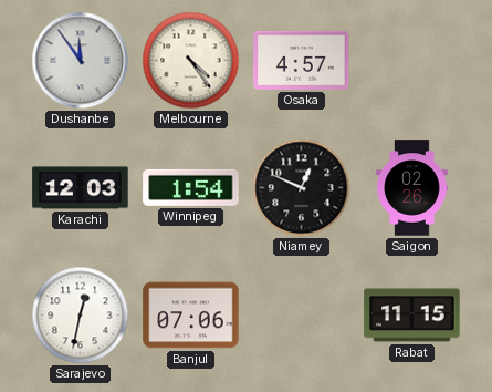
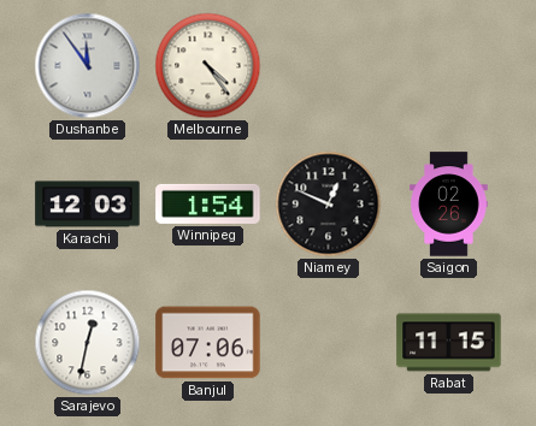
Osaka: 4:57 -> none
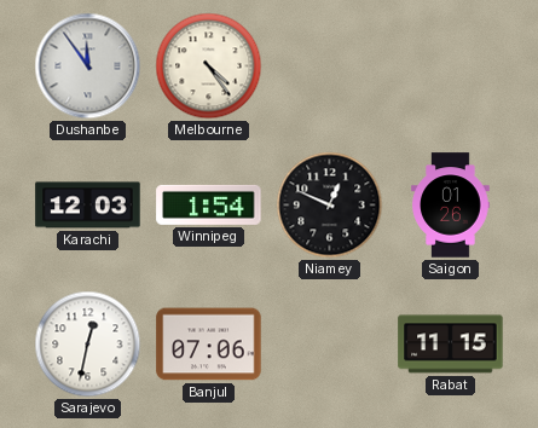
Saigon: 02:26 -> 01:26
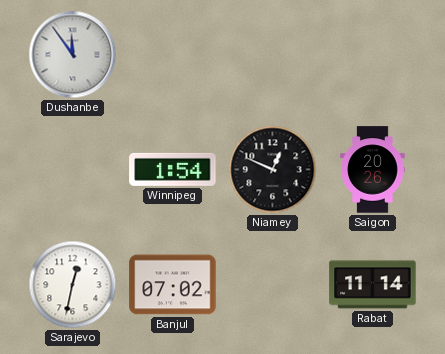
Melbourne: 4:24 -> none
Karachi: 12:03 -> none
Saigon: 01:26 -> 20:26
Banjul: 07:06 -> 07:02
Rabat: 11:15 -> 11:14
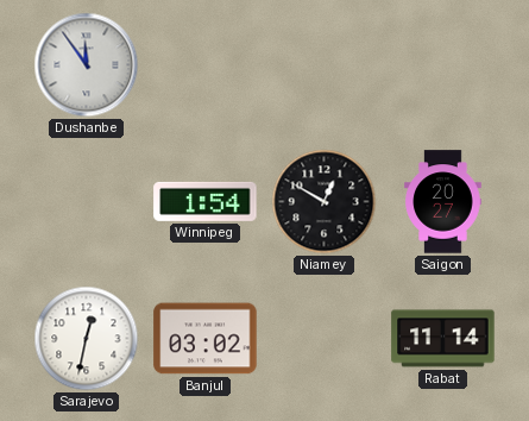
Niamey: 12:49 -> 12:50
Saigon: 20:26 -> 20:27
Banjul: 07:02 -> 03:02
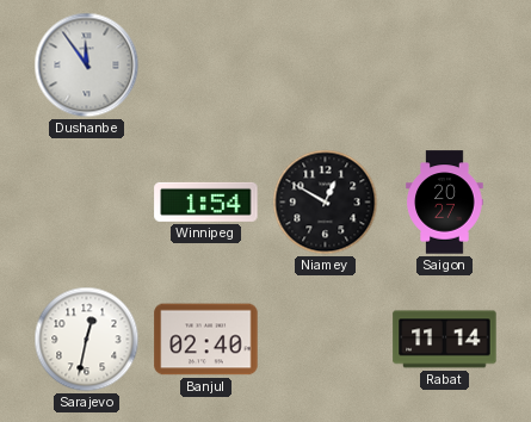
Banjul: 03:02 -> 02:40
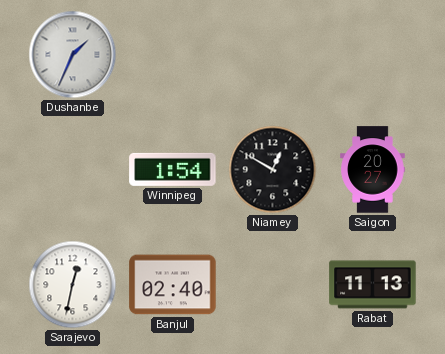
Dushanbe: 11:54 -> 1:34
Rabat: 11:14 -> 11:13
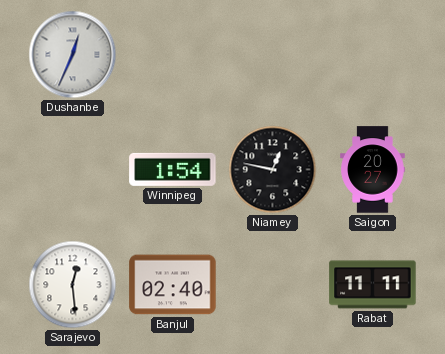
Dushanbe: 1:34 -> 12:34
Niamey: 12:50 -> 12:47
Sarajevo: 12:32 -> 12:29
Rabat: 11:13 -> 11:11
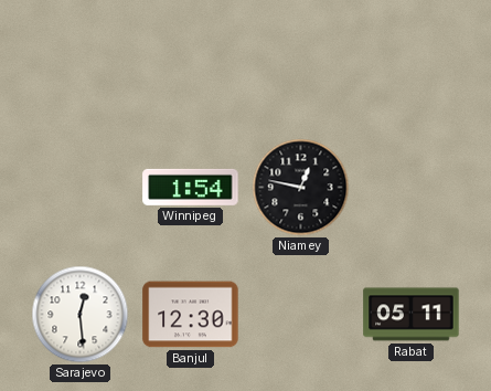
Dushanbe: 12:34 -> none
Saigon: 20:27 -> none
Banjul: 02:40 -> 12:30
Rabat: 11:11 -> 05:11
